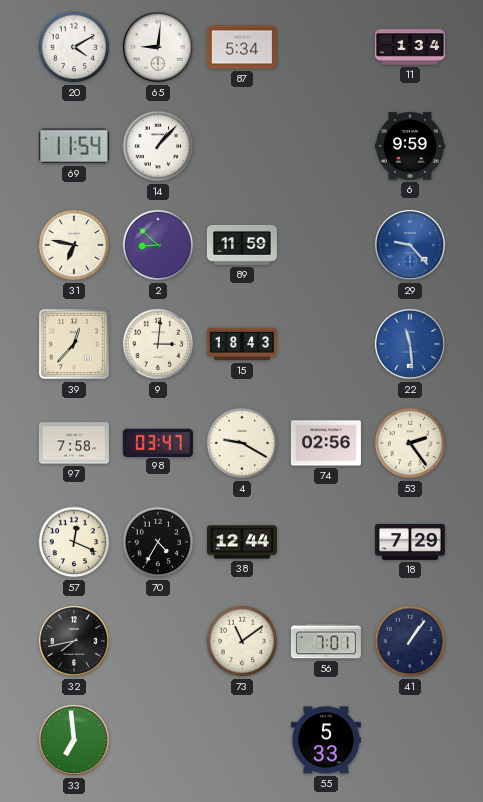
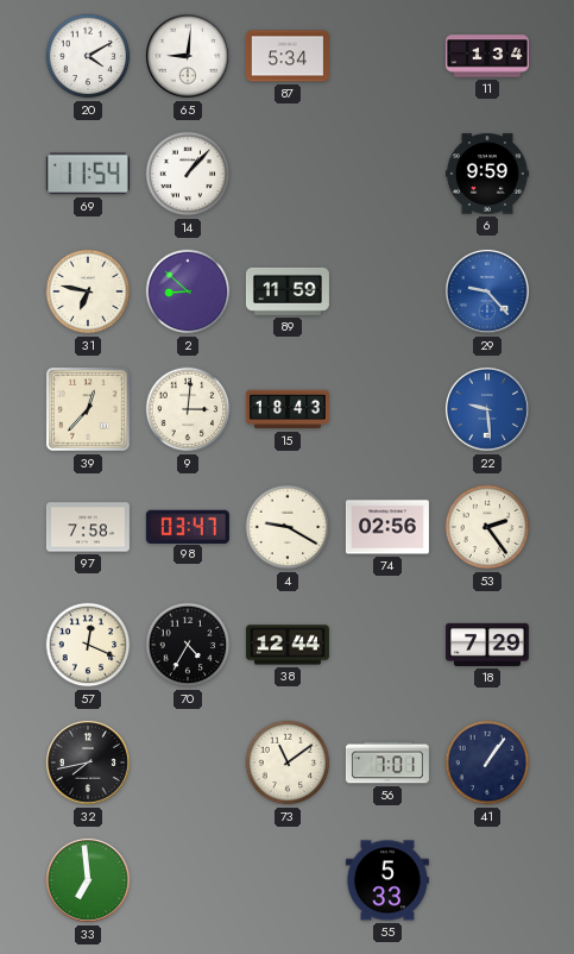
22: 11:29 -> 9:29
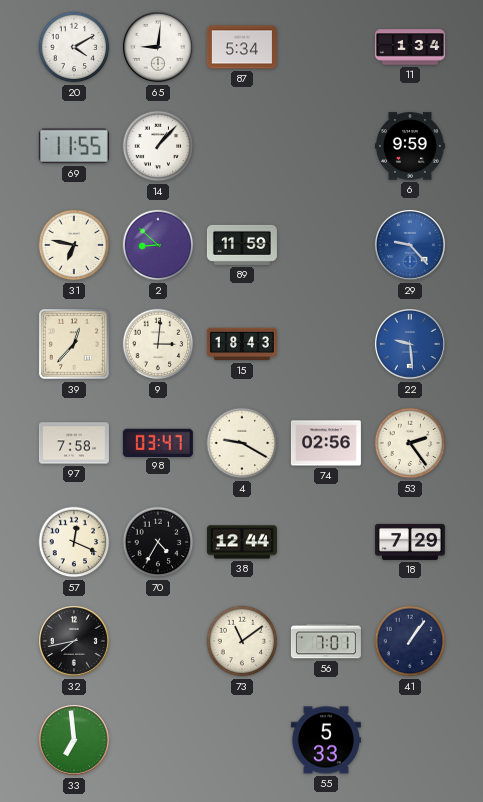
69: 11:54 -> 11:55
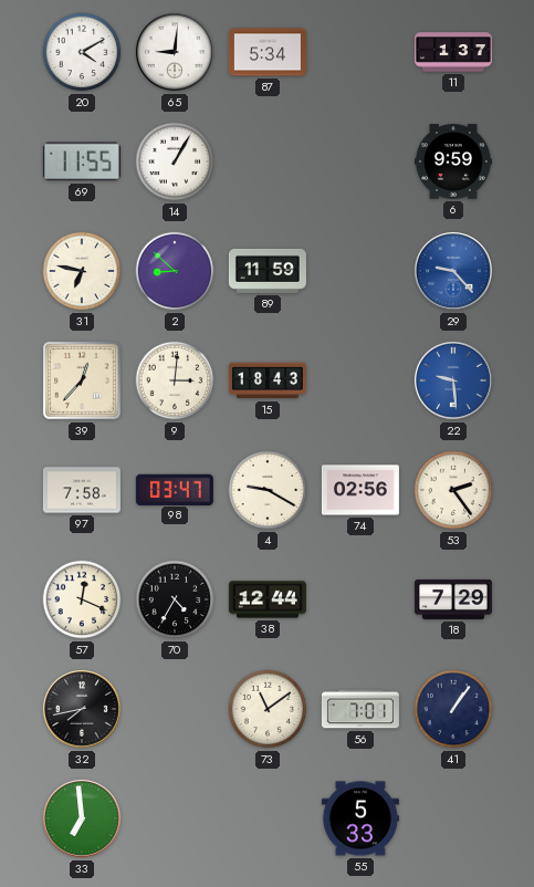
11: 1:34 -> 1:37
14: 1:07 -> 1:05
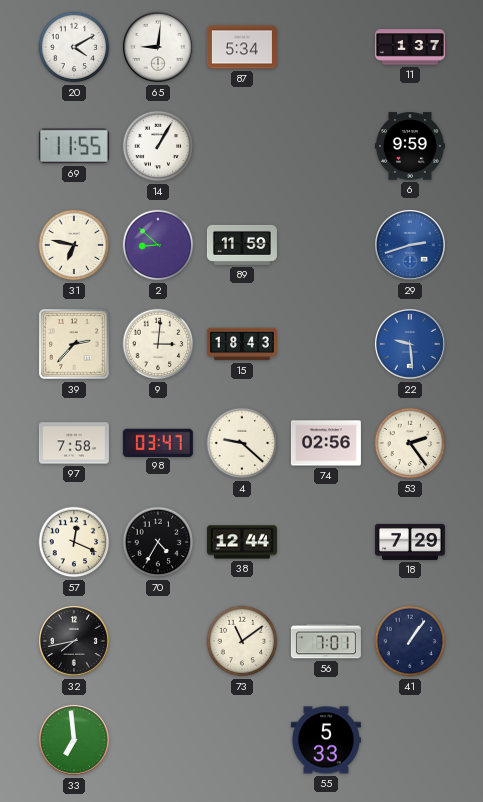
29: 9:23 -> 2:42
39: 12:37 -> 2:37
4: 9:20 -> 9:22
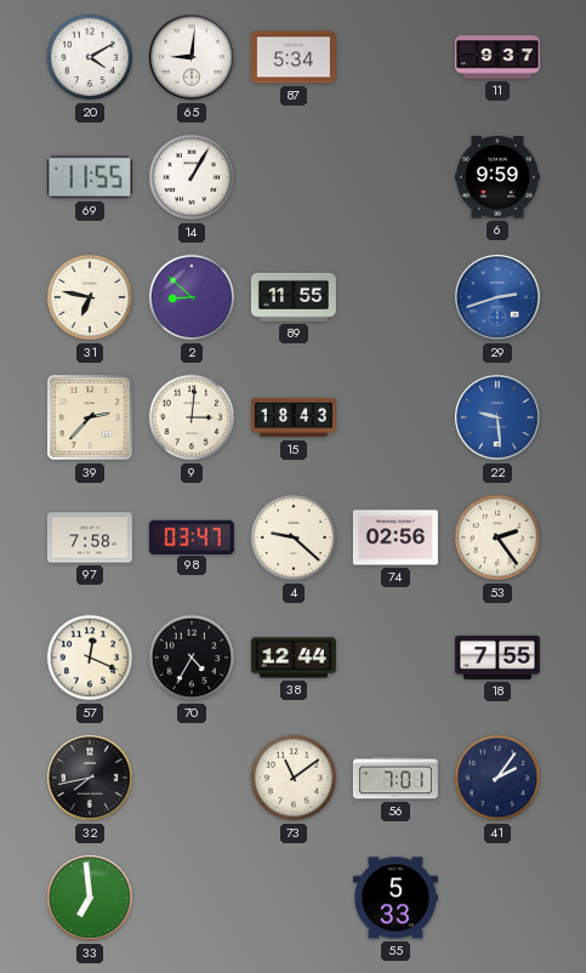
11: 1:37 -> 9:37
89: 11:59 -> 11:55
18: 7:29 -> 7:55
41: 1:06 -> 2:06
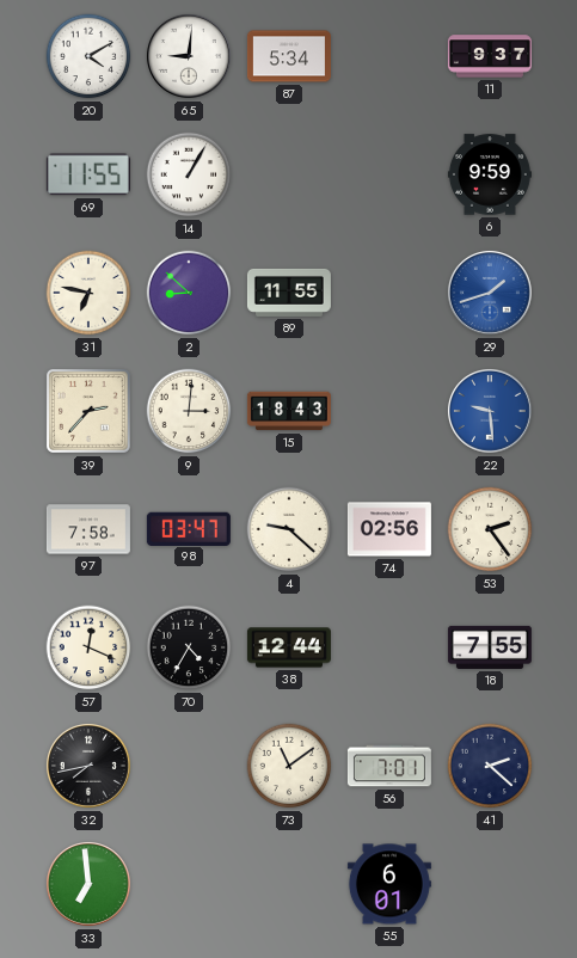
29: 2:42 -> 1:42
41: 2:06 -> 2:22
55: 5:33 -> 6:01
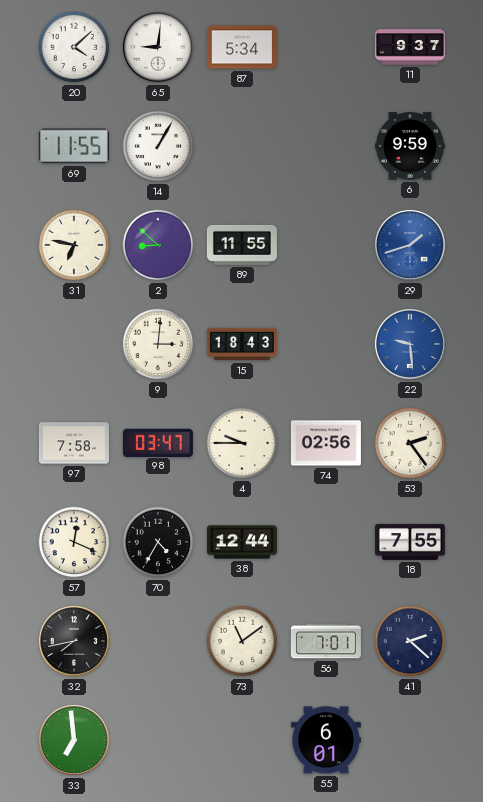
20: 4:10 -> 4:08
39: 2:37 -> none
4: 9:22 -> 9:45
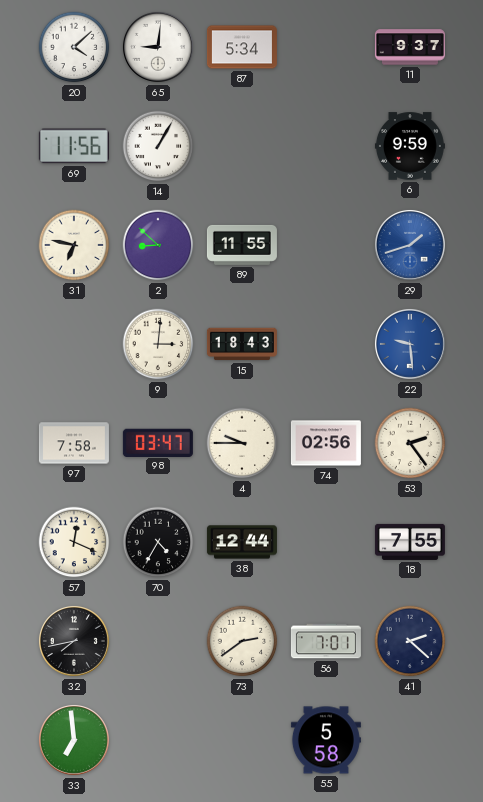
69: 11:55 -> 11:56
73: 11:09 -> 2:39
55: 6:01 -> 5:58
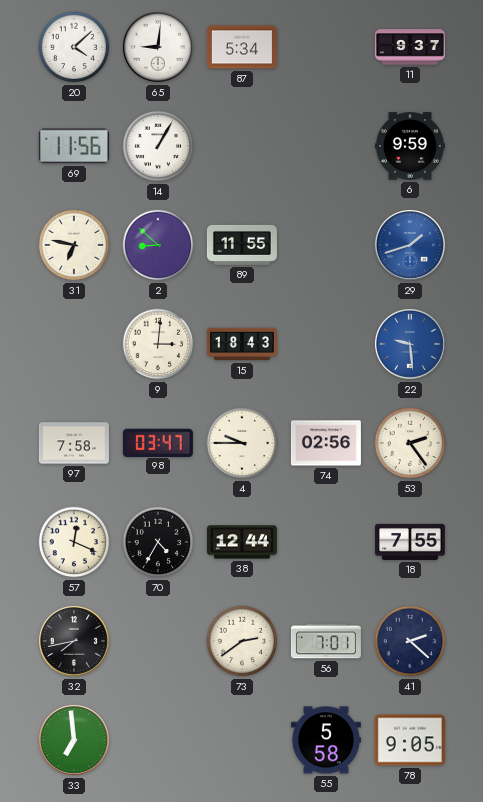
78: none -> 9:05
